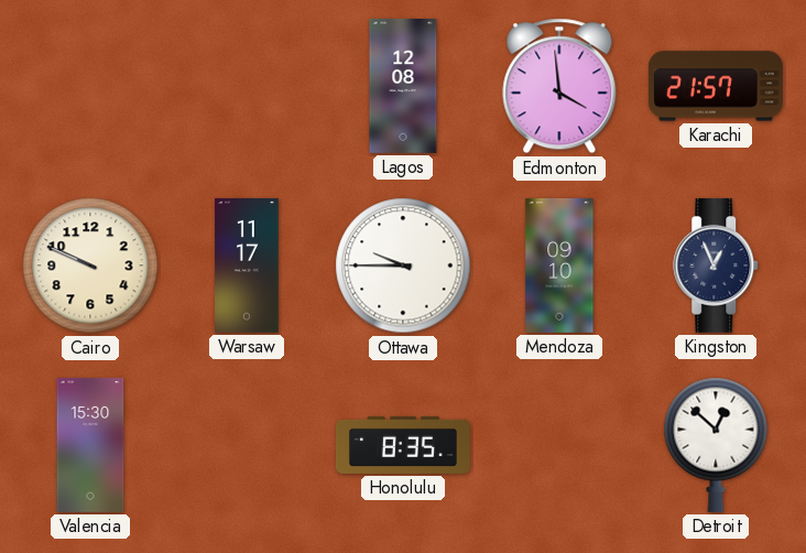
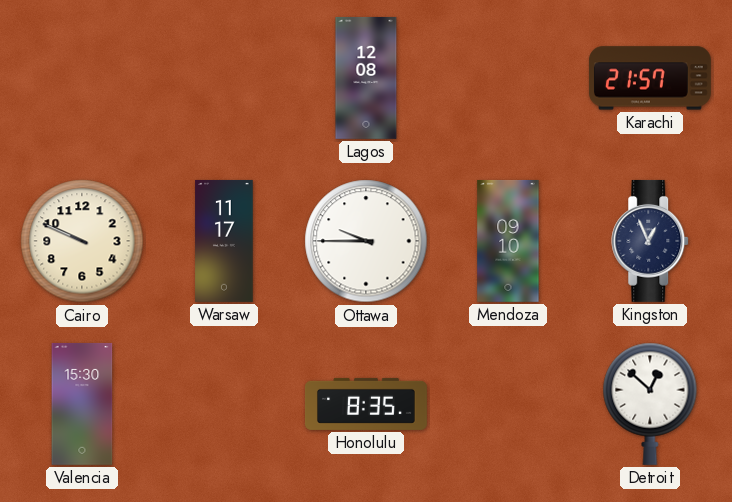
Edmonton: 3:59 -> none
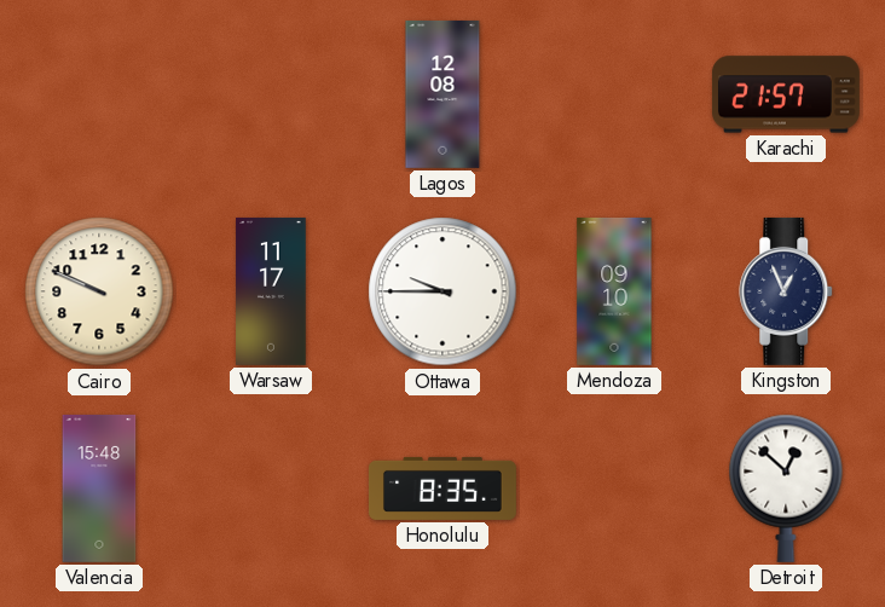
Valencia: 15:30 -> 15:48
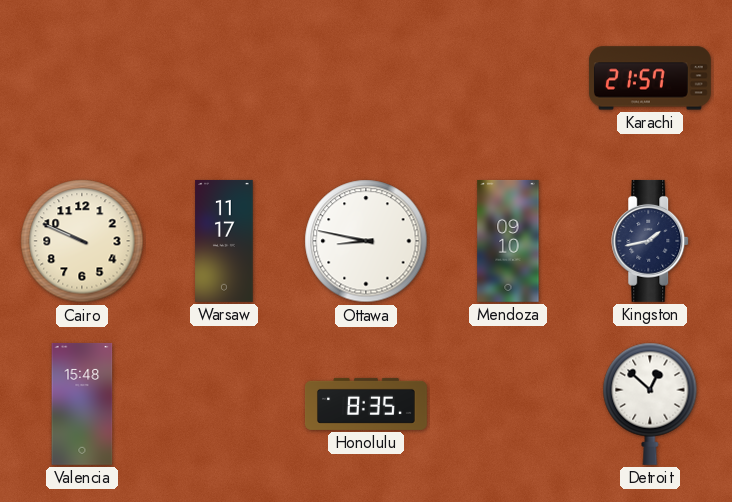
Lagos: 12:08 -> none
Ottawa: 9:45 -> 8:47
Kingston: 12:56 -> 1:43
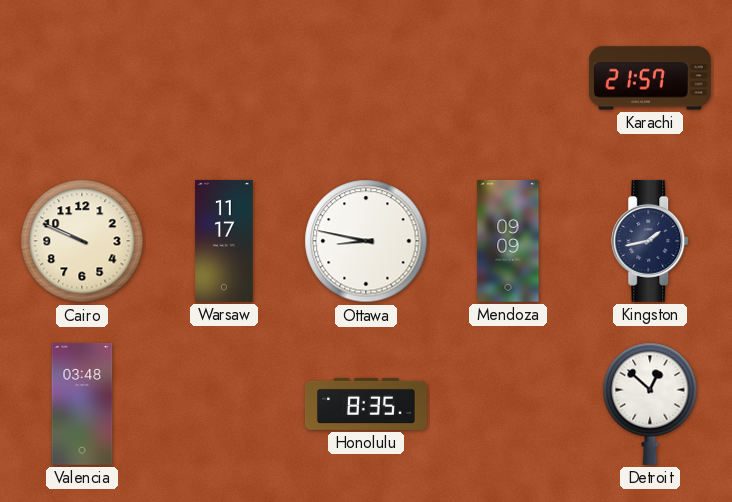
Mendoza: 09:10 -> 09:09
Valencia: 15:48 -> 03:48
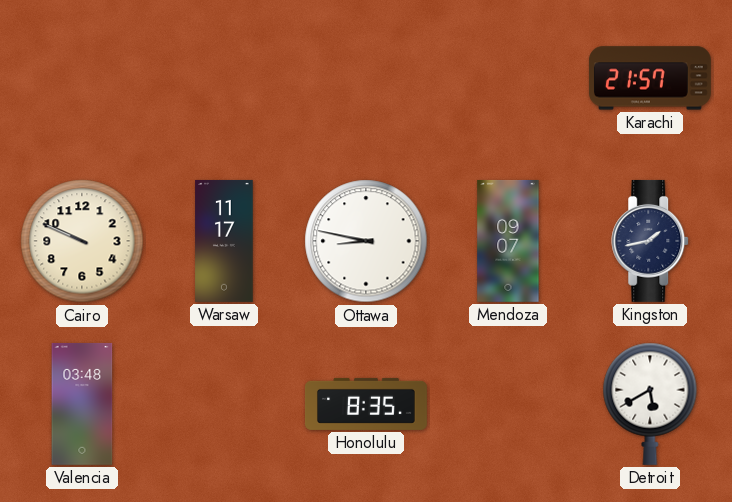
Mendoza: 09:09 -> 09:07
Detroit: 12:52 -> 5:40
